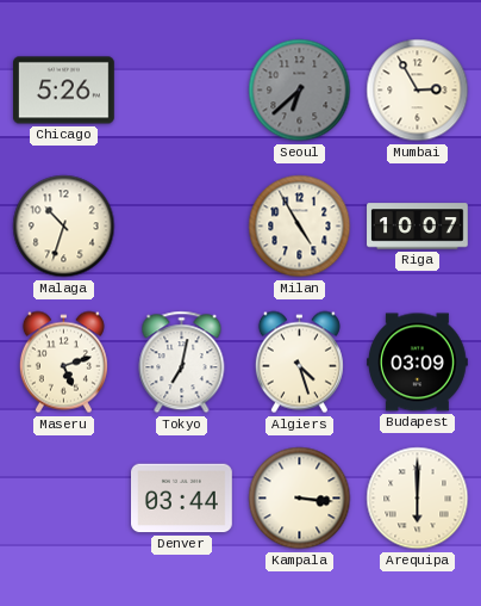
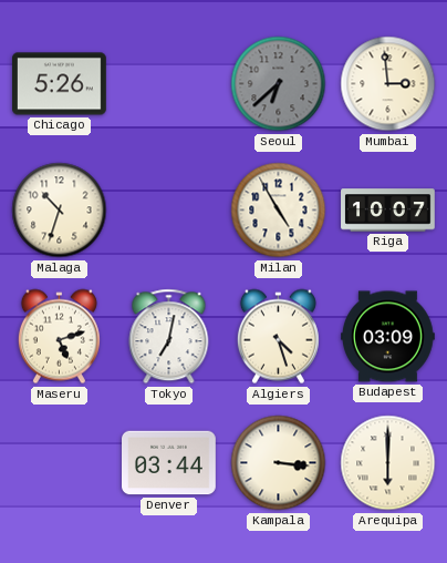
Mumbai: 2:55 -> 2:59
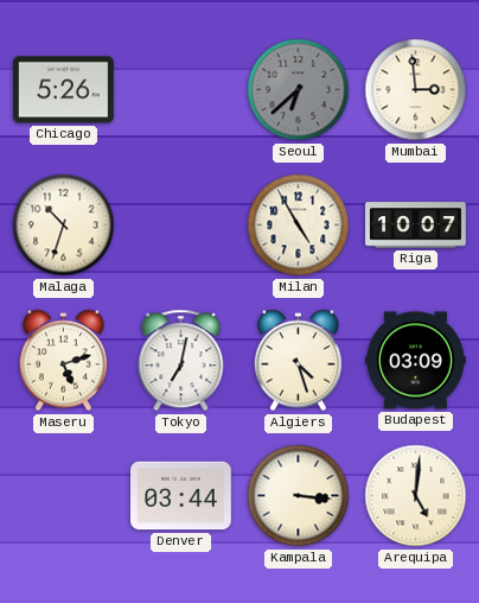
Arequipa: 6:00 -> 5:01
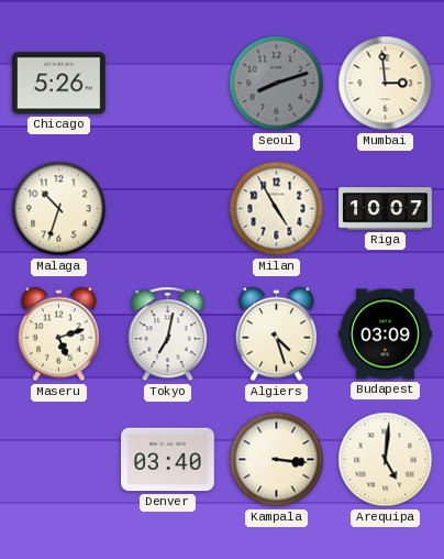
Seoul: 6:38 -> 8:12
Denver: 03:44 -> 03:40
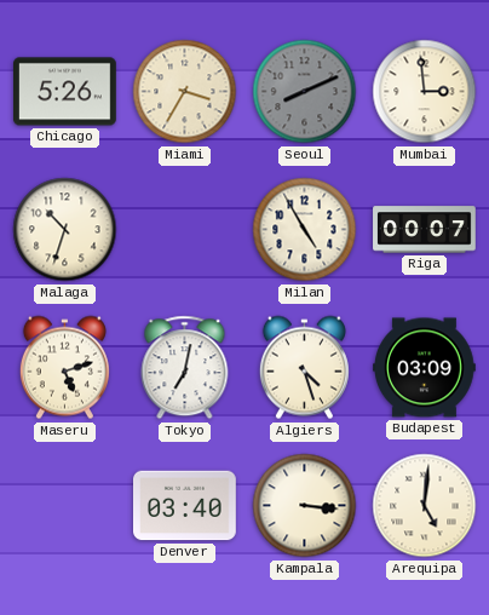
Miami: none -> 3:35
Seoul: 8:12 -> 8:11
Riga: 10:07 -> 00:07
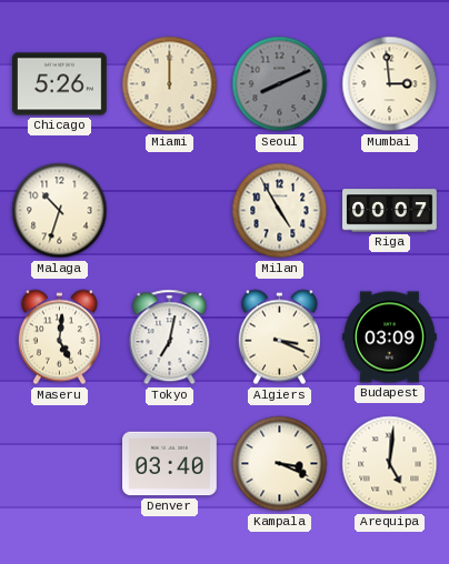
Miami: 3:35 -> 12:00
Maseru: 5:12 -> 5:01
Algiers: 4:27 -> 3:19
Kampala: 3:16 -> 3:19
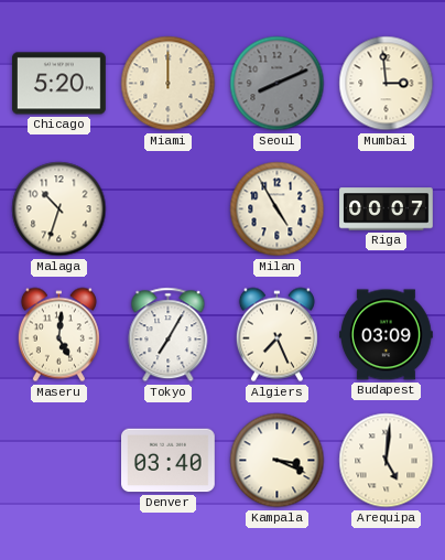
Chicago: 5:26 -> 5:20
Tokyo: 7:02 -> 7:05
Algiers: 3:19 -> 7:26
